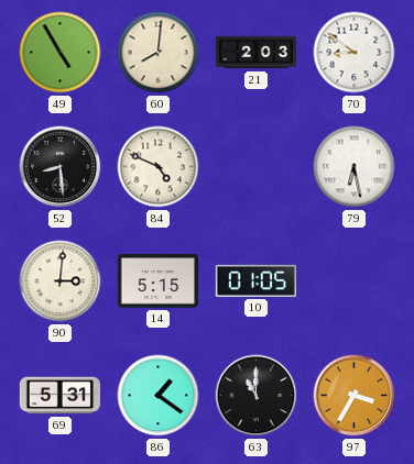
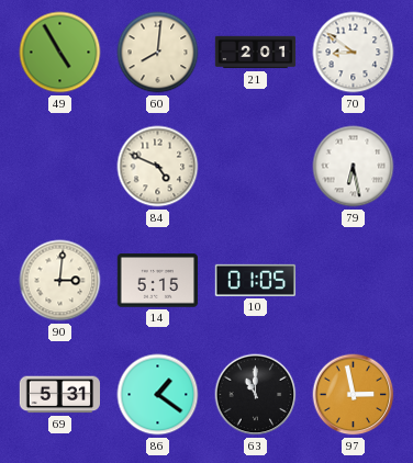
21: 2:03 -> 2:01
52: 8:29 -> none
97: 3:35 -> 2:58
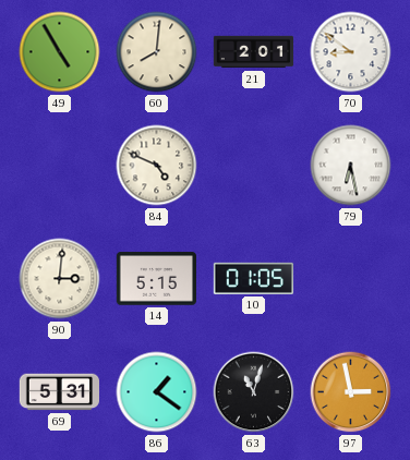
63: 11:00 -> 11:03
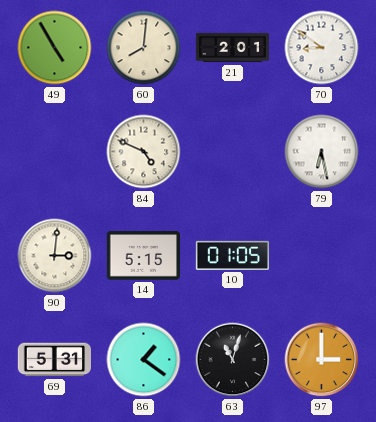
97: 2:58 -> 3:00
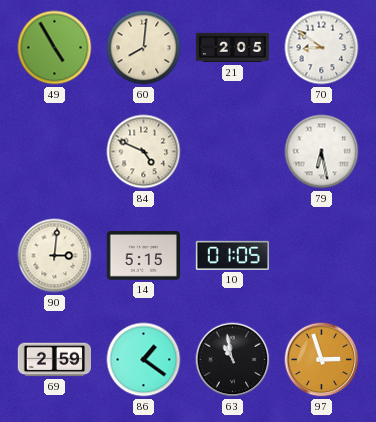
21: 2:01 -> 2:05
69: 5:31 -> 2:59
63: 11:03 -> 10:58
97: 3:00 -> 2:57
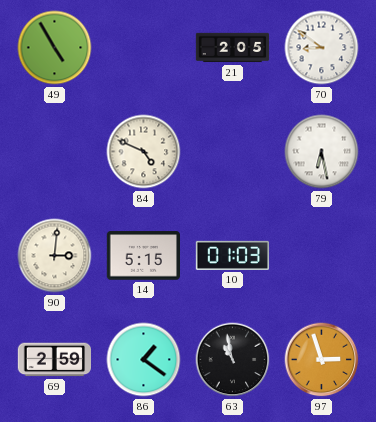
60: 8:01 -> none
10: 01:05 -> 01:03
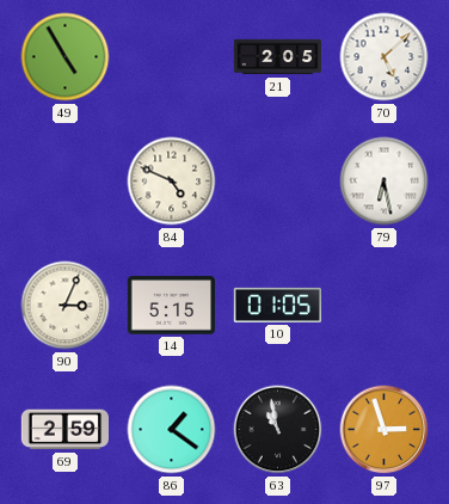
70: 8:51 -> 5:08
90: 3:01 -> 3:04
10: 01:03 -> 01:05
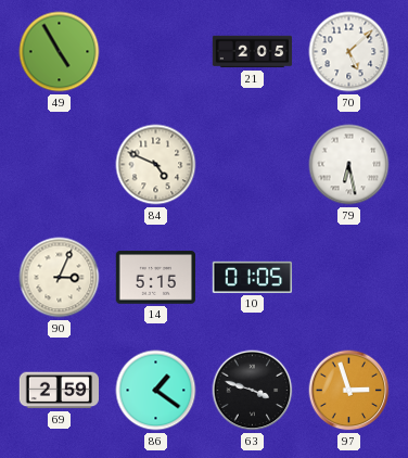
63: 10:58 -> 3:48
